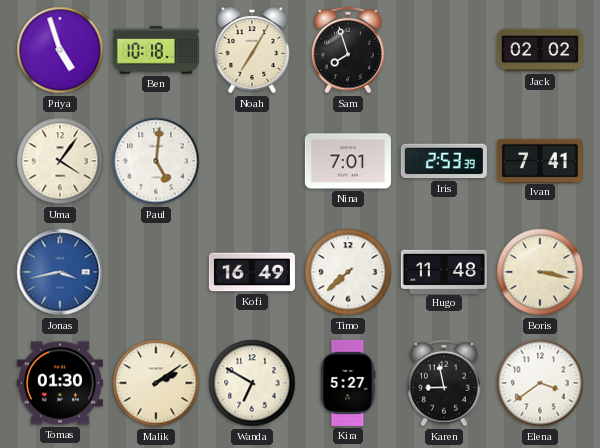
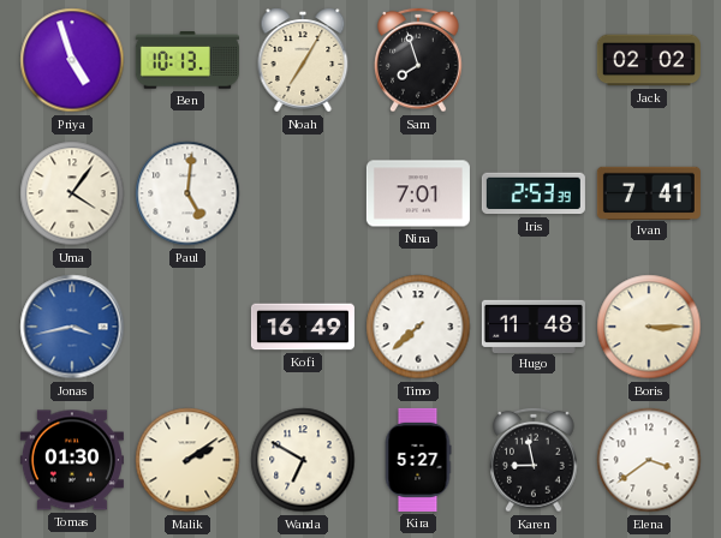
Ben: 10:18 -> 10:13
Boris: 3:17 -> 3:15
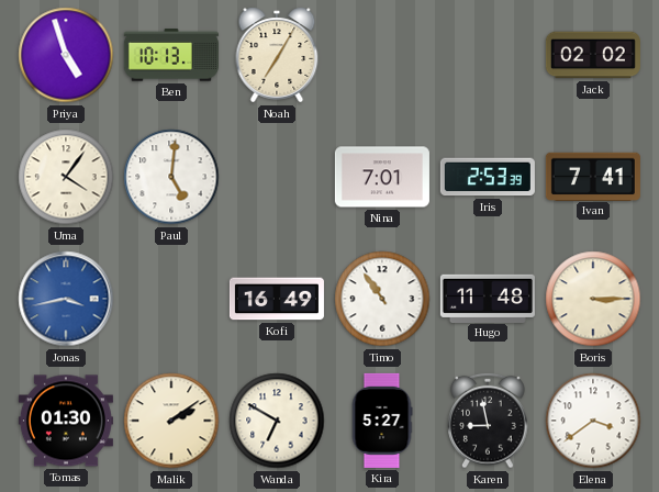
Sam: 7:57 -> none
Timo: 7:38 -> 10:54
